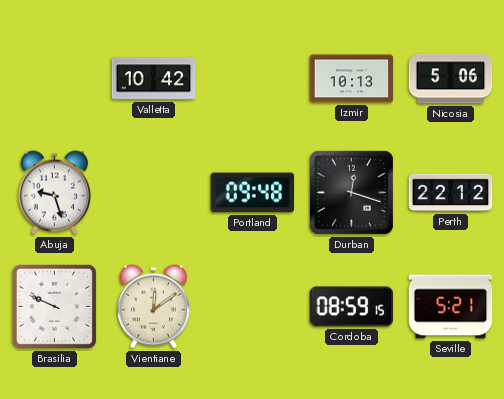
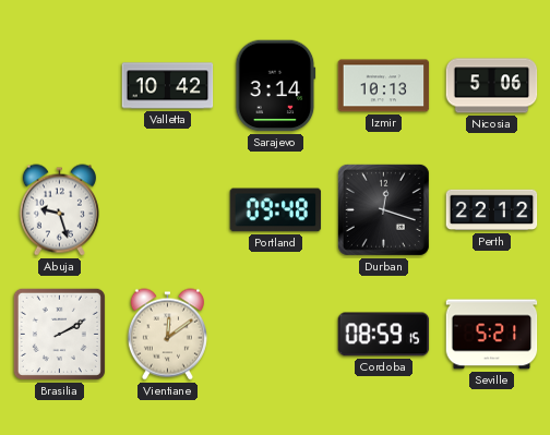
Sarajevo: none -> 3:14
Brasilia: 9:49 -> 2:10
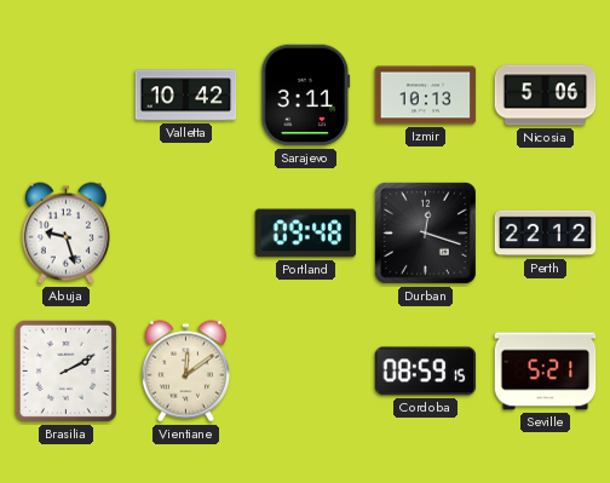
Sarajevo: 3:14 -> 3:11
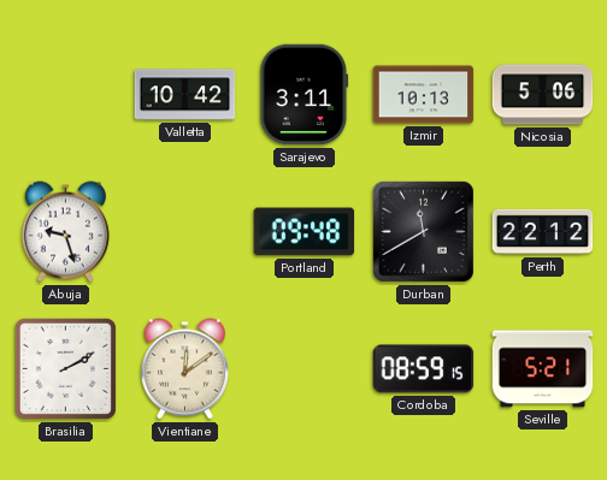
Durban: 12:18 -> 11:40
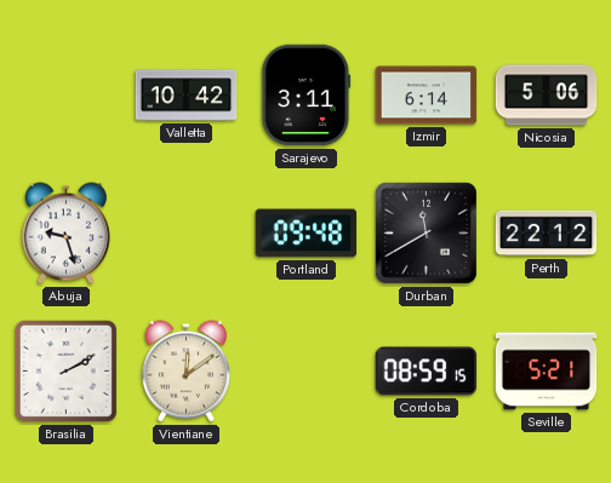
Izmir: 10:13 -> 6:14
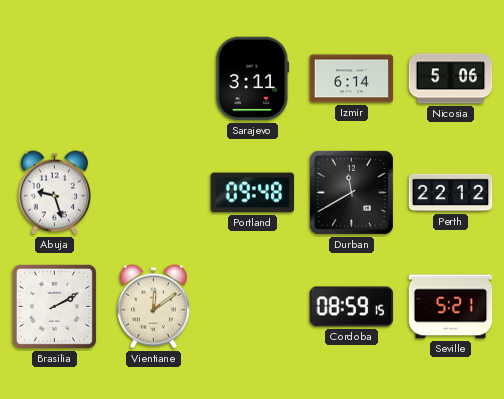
Valletta: 10:42 -> none
